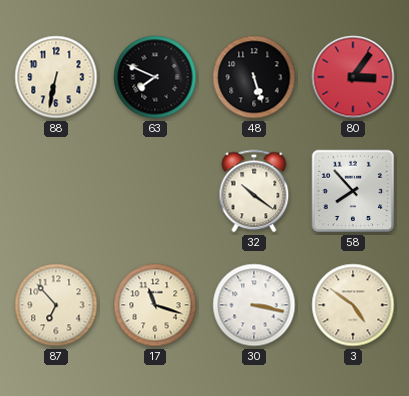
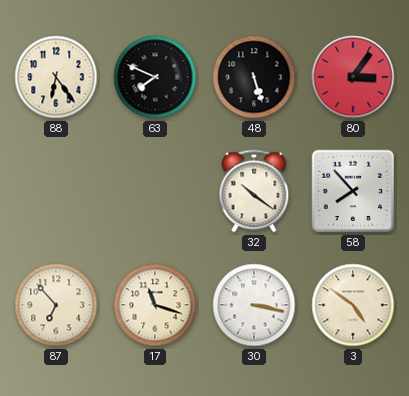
88: 6:32 -> 6:24
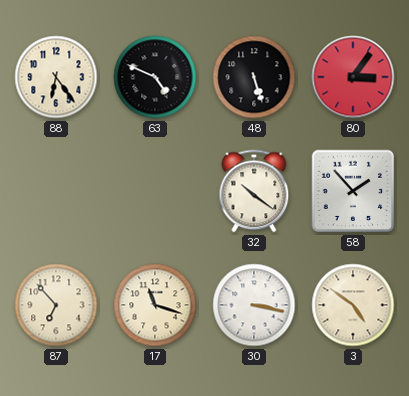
63: 7:49 -> 4:49
58: 7:53 -> 1:53
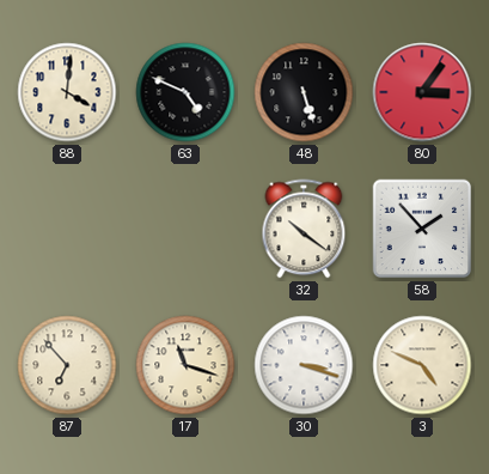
88: 6:24 -> 4:01
30: 3:17 -> 3:18
3: 4:51 -> 4:49
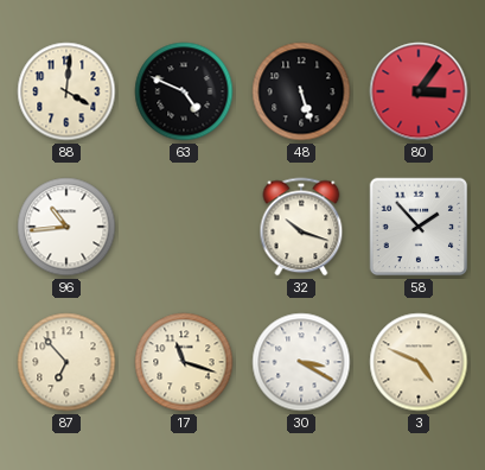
96: none -> 10:44
32: 10:21 -> 10:18
30: 3:18 -> 3:20
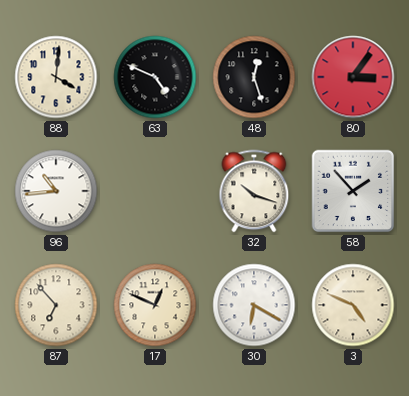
48: 5:27 -> 12:27
17: 11:18 -> 12:49
30: 3:20 -> 6:20
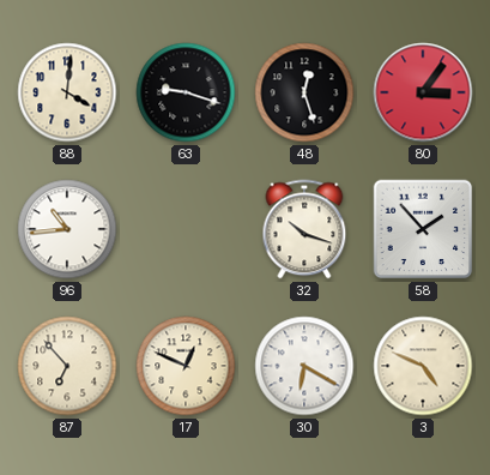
63: 4:49 -> 9:18
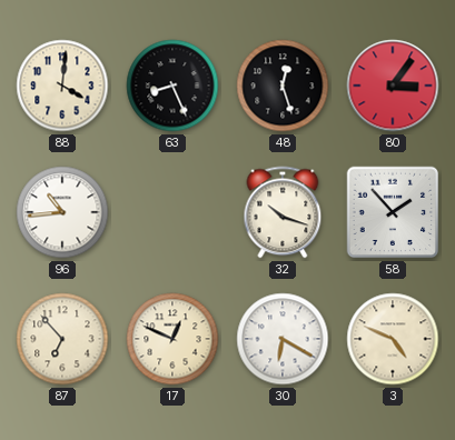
63: 9:18 -> 8:26
